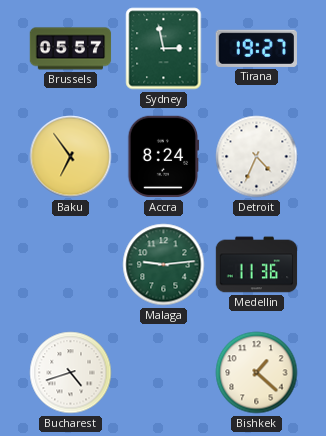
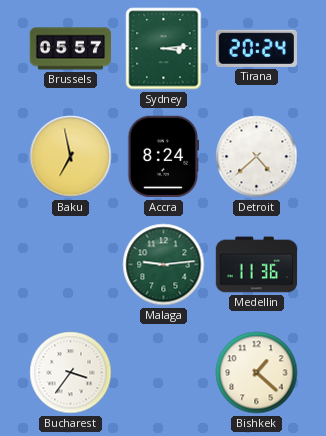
Sydney: 2:58 -> 3:14
Tirana: 19:27 -> 20:24
Baku: 6:54 -> 6:58
Detroit: 4:34 -> 4:38
Bucharest: 4:42 -> 3:36
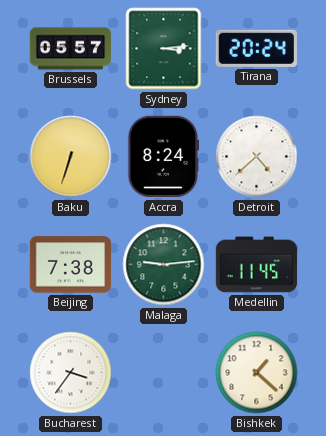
Baku: 6:58 -> 6:33
Beijing: none -> 7:38
Medellin: 11:36 -> 11:45
